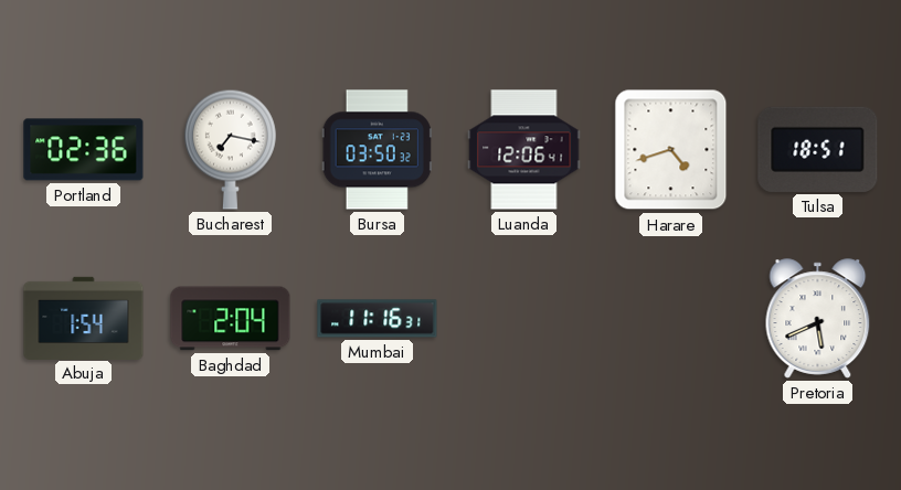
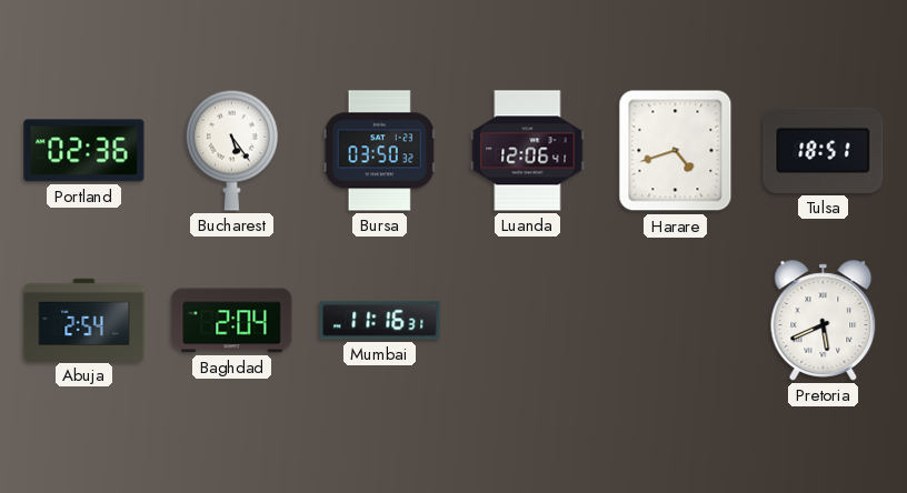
Bucharest: 7:17 -> 5:24
Abuja: 1:54 -> 2:54
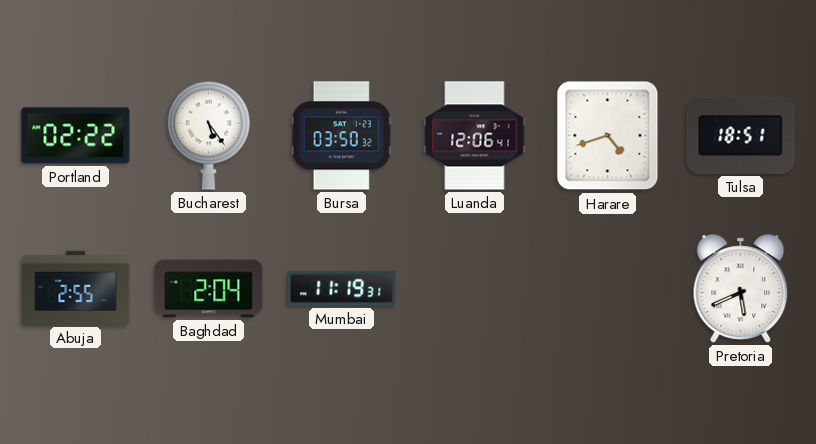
Portland: 02:36 -> 02:22
Abuja: 2:54 -> 2:55
Mumbai: 11:16 -> 11:19
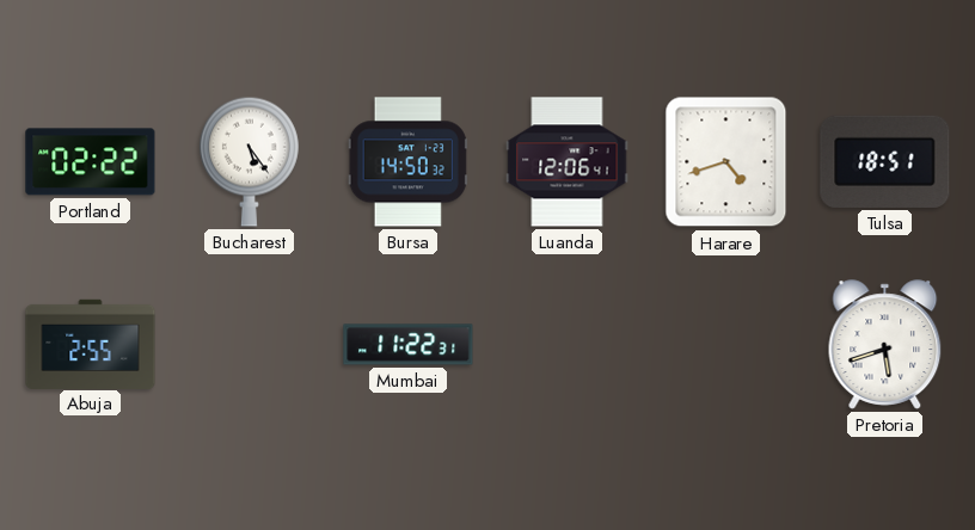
Bursa: 03:50 -> 14:50
Baghdad: 2:04 -> none
Mumbai: 11:19 -> 11:22
Pretoria: 5:41 -> 5:42
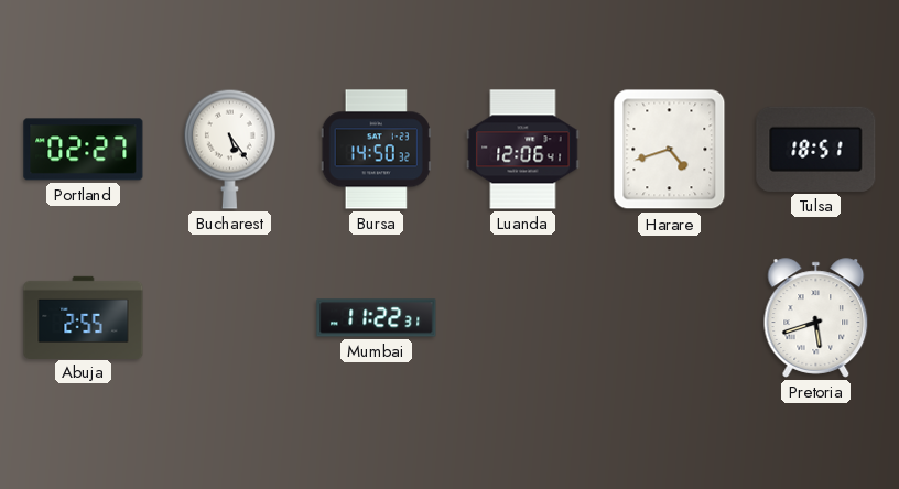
Portland: 02:22 -> 02:27
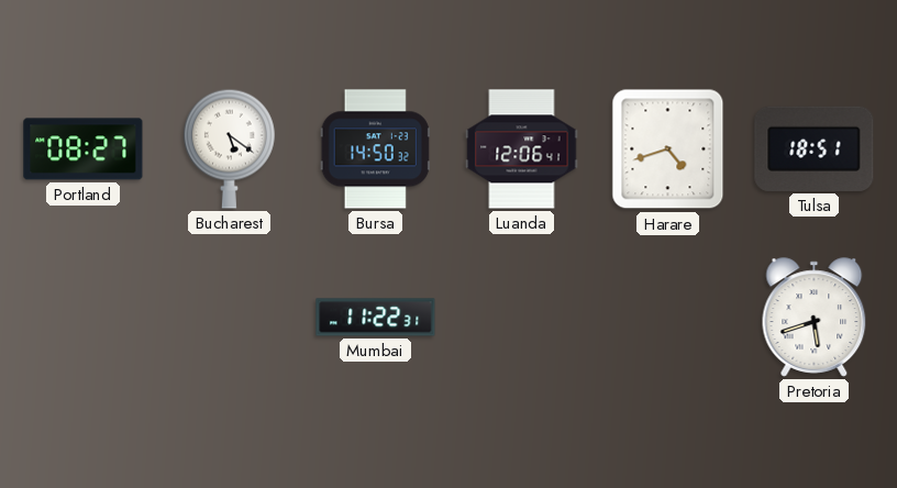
Portland: 02:27 -> 08:27
Bucharest: 5:24 -> 5:21
Abuja: 2:55 -> none
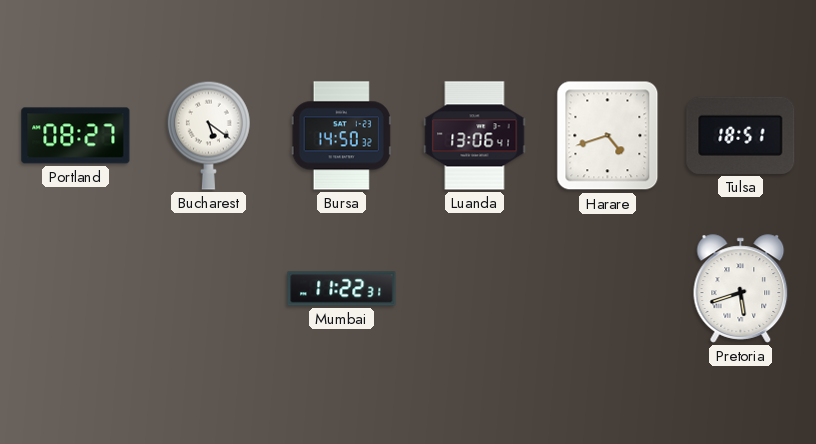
Luanda: 12:06 -> 13:06
